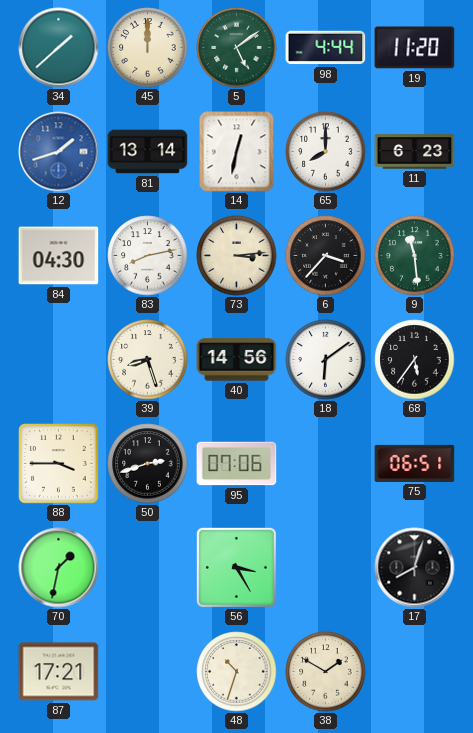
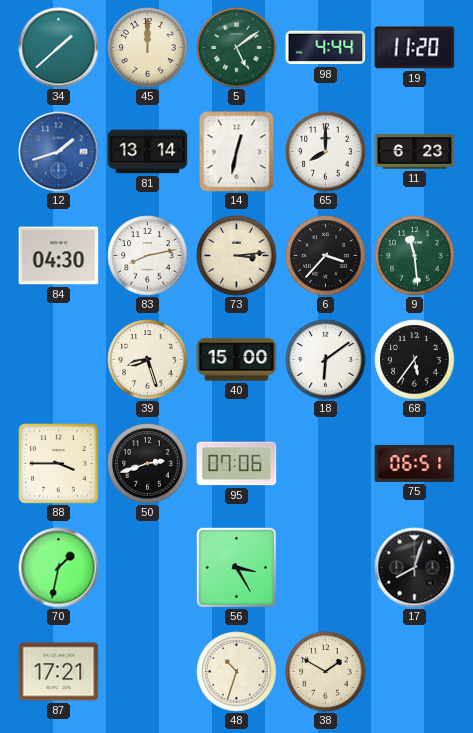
40: 14:56 -> 15:00
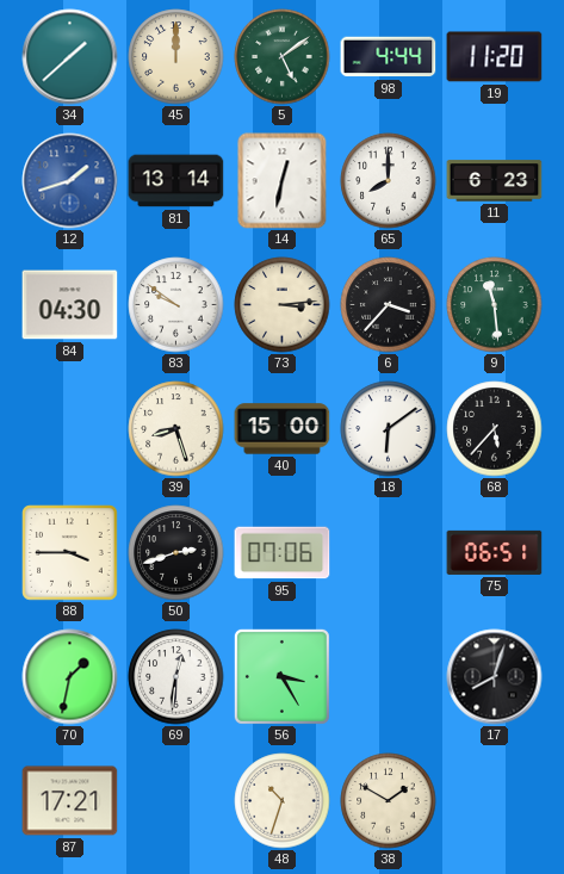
83: 8:13 -> 9:51
68: 5:36 -> 5:37
69: none -> 12:31
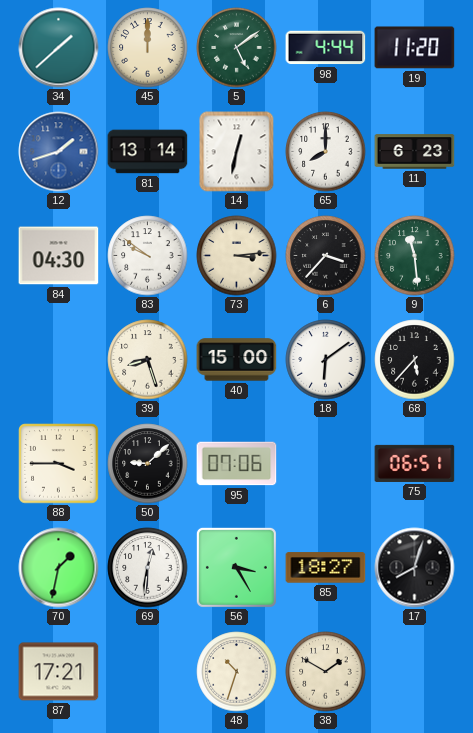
50: 2:42 -> 9:08
85: none -> 18:27
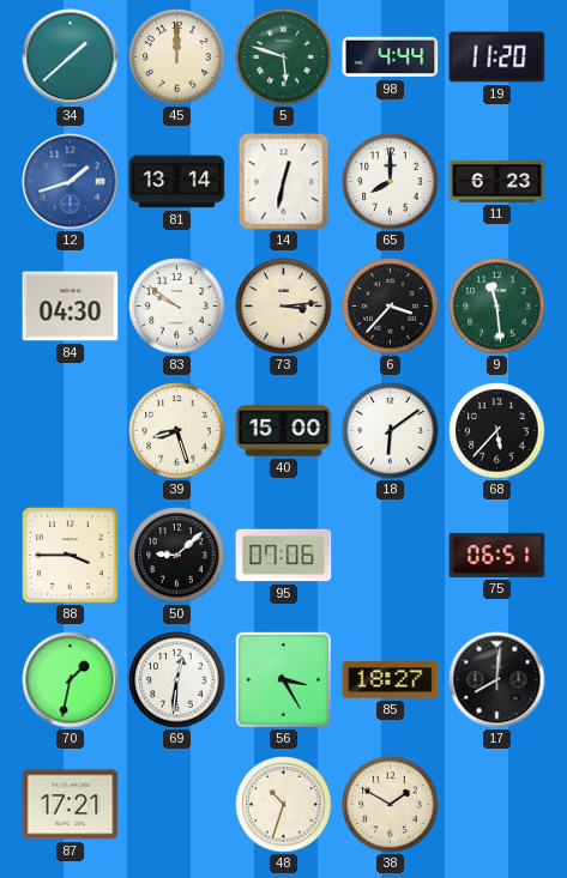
5: 5:09 -> 5:48
17: 8:03 -> 8:01
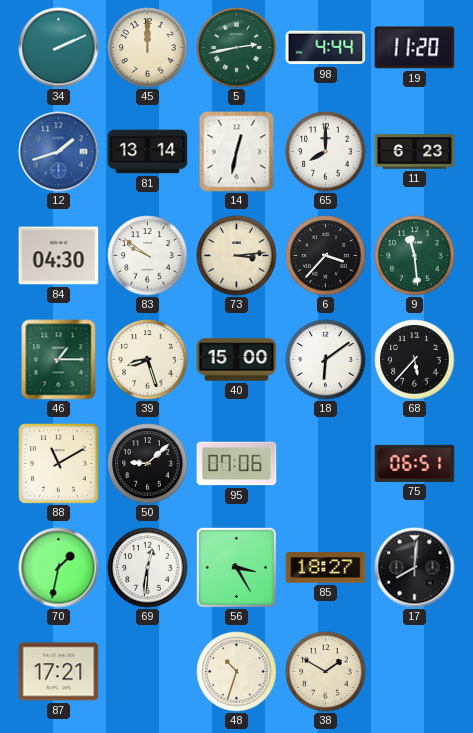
34: 1:38 -> 2:11
5: 5:48 -> 2:43
46: none -> 1:15
88: 3:45 -> 11:10
